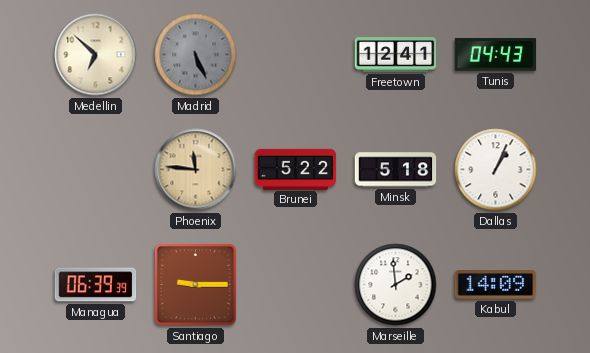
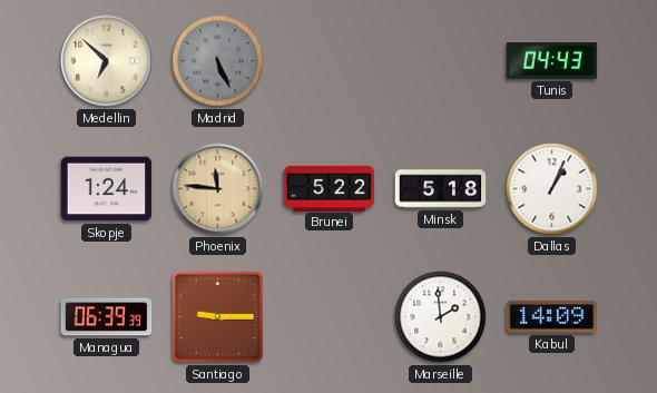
Freetown: 12:41 -> none
Skopje: none -> 1:24
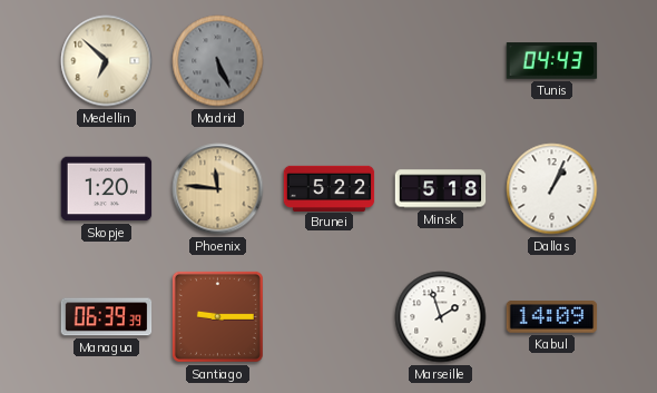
Skopje: 1:24 -> 1:20
Marseille: 1:59 -> 1:57
